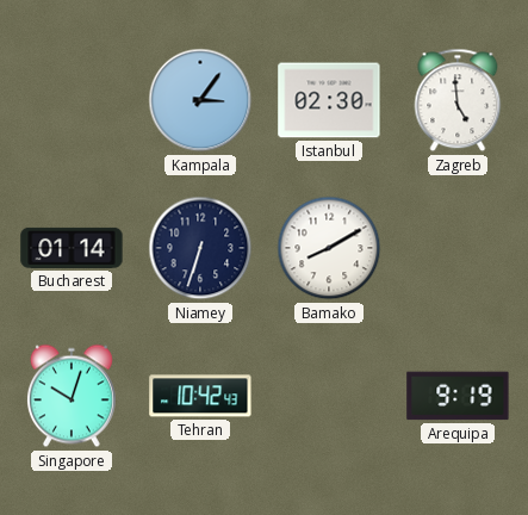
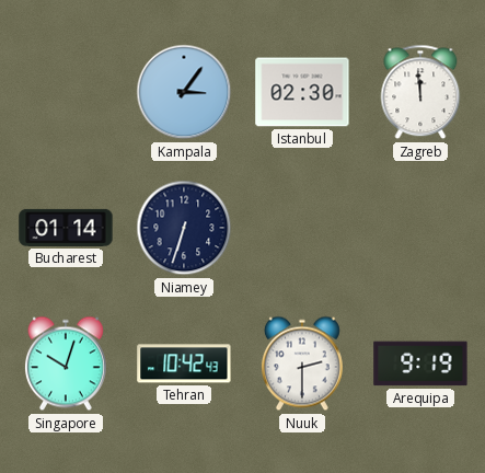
Zagreb: 4:59 -> 11:59
Bamako: 8:10 -> none
Nuuk: none -> 2:30
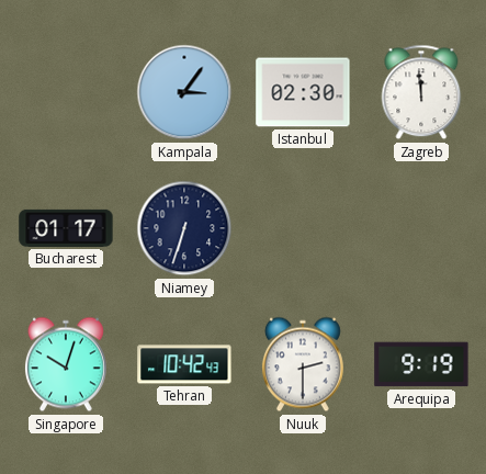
Bucharest: 01:14 -> 01:17
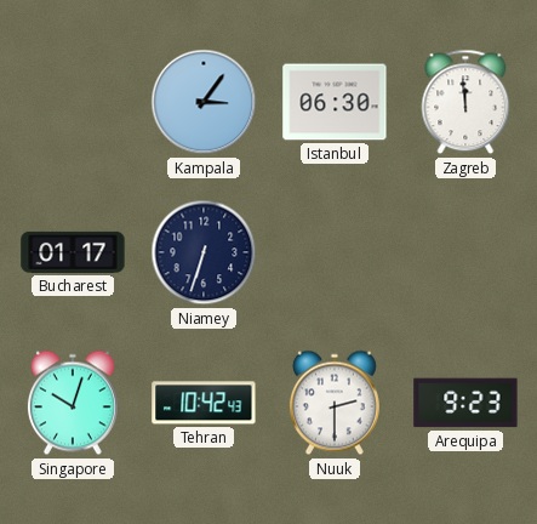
Istanbul: 02:30 -> 06:30
Arequipa: 9:19 -> 9:23
